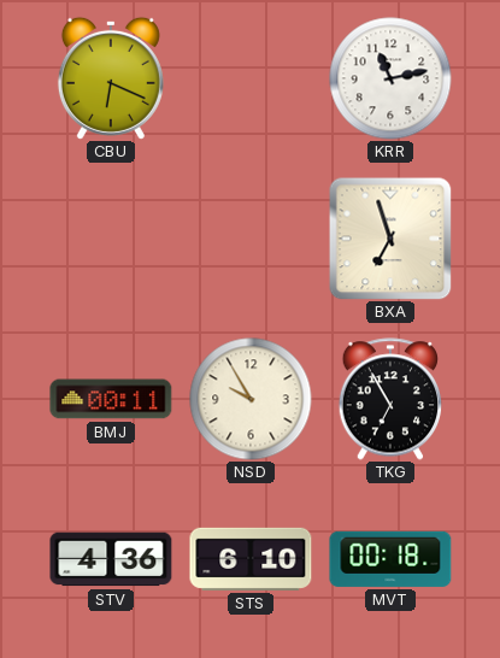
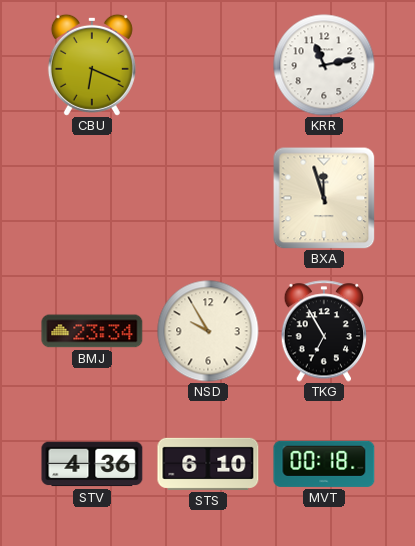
BXA: 6:57 -> 11:57
BMJ: 00:11 -> 23:34
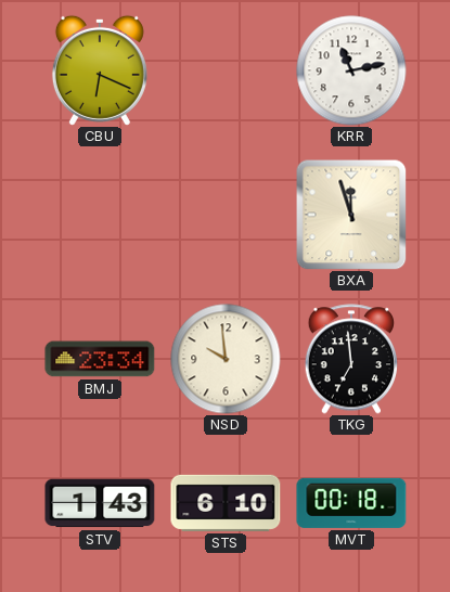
NSD: 9:55 -> 9:59
TKG: 6:55 -> 6:59
STV: 4:36 -> 1:43
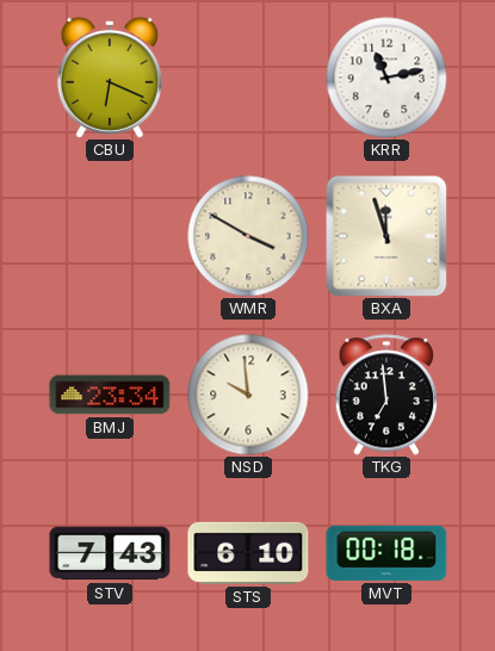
WMR: none -> 3:50
STV: 1:43 -> 7:43
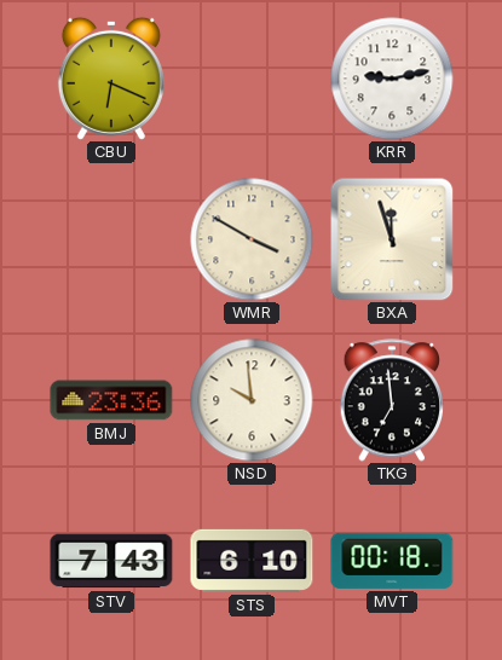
KRR: 11:13 -> 9:13
BMJ: 23:34 -> 23:36
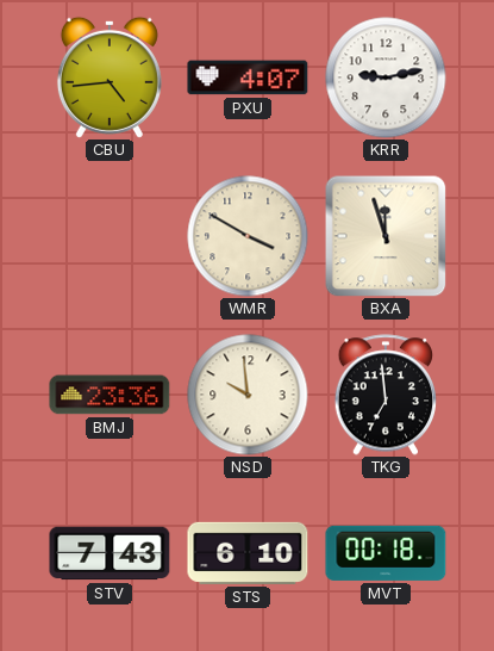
CBU: 6:19 -> 4:44
PXU: none -> 4:07
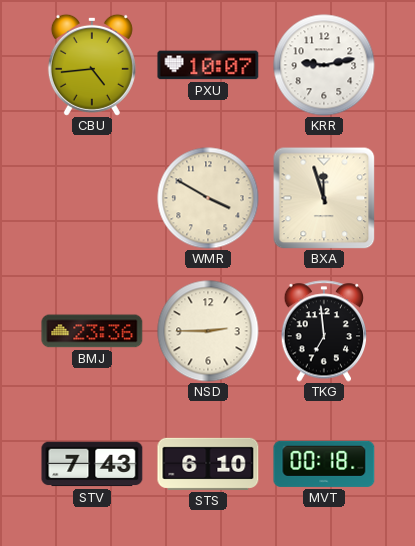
PXU: 4:07 -> 10:07
NSD: 9:59 -> 2:45
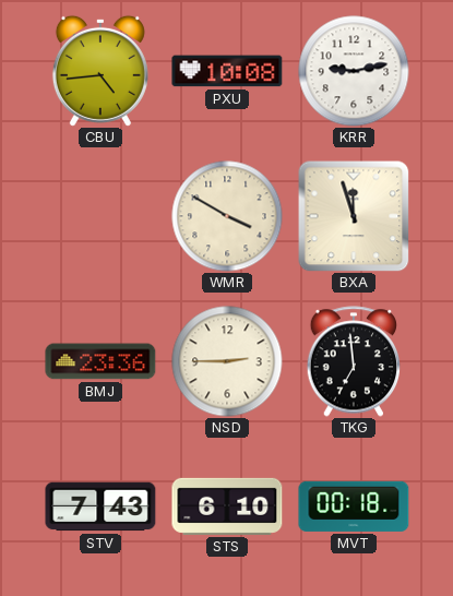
PXU: 10:07 -> 10:08
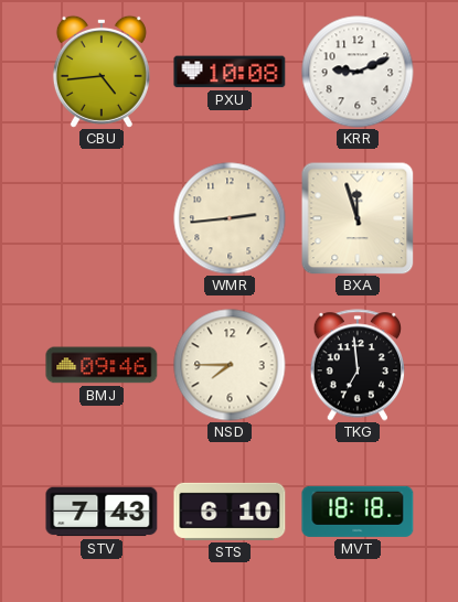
KRR: 9:13 -> 9:11
WMR: 3:50 -> 2:44
BMJ: 23:36 -> 09:46
NSD: 2:45 -> 7:45
MVT: 00:18 -> 18:18
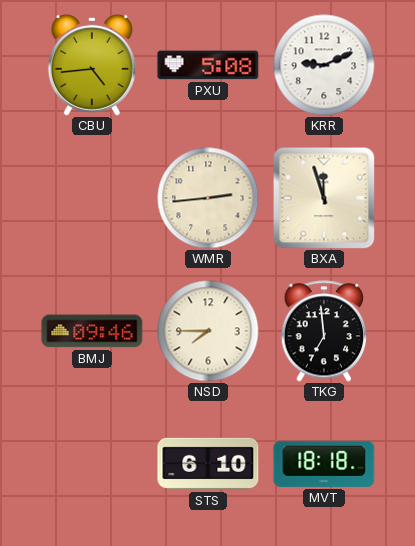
PXU: 10:08 -> 5:08
STV: 7:43 -> none
